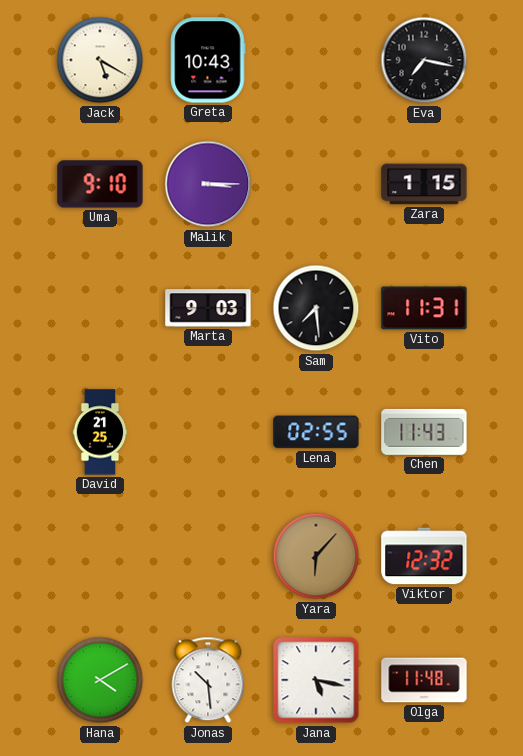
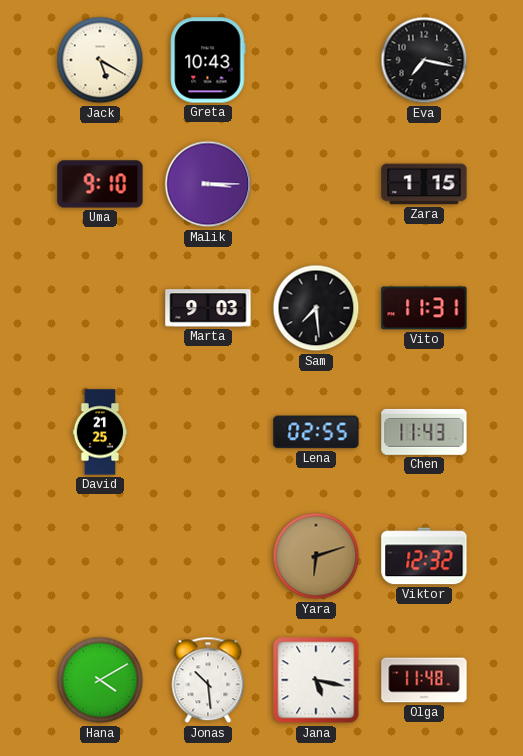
Yara: 6:07 -> 6:12
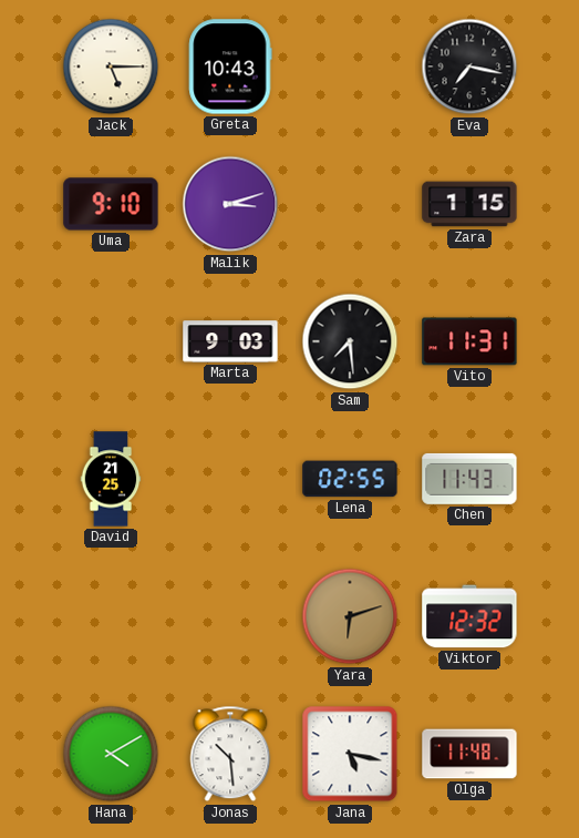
Jack: 5:20 -> 5:15
Malik: 3:15 -> 3:12
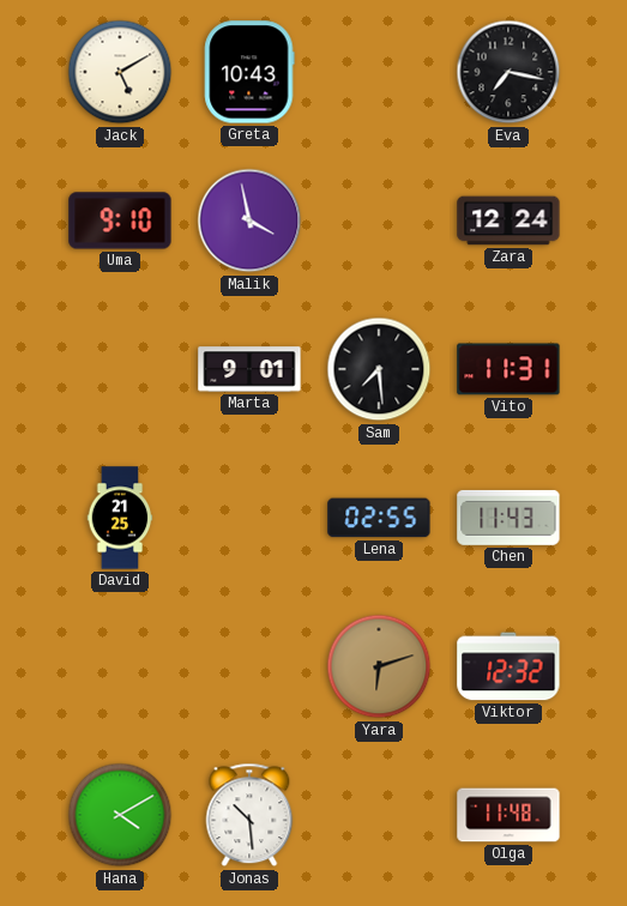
Jack: 5:15 -> 5:10
Malik: 3:12 -> 3:58
Zara: 1:15 -> 12:24
Marta: 9:03 -> 9:01
Jana: 5:17 -> none
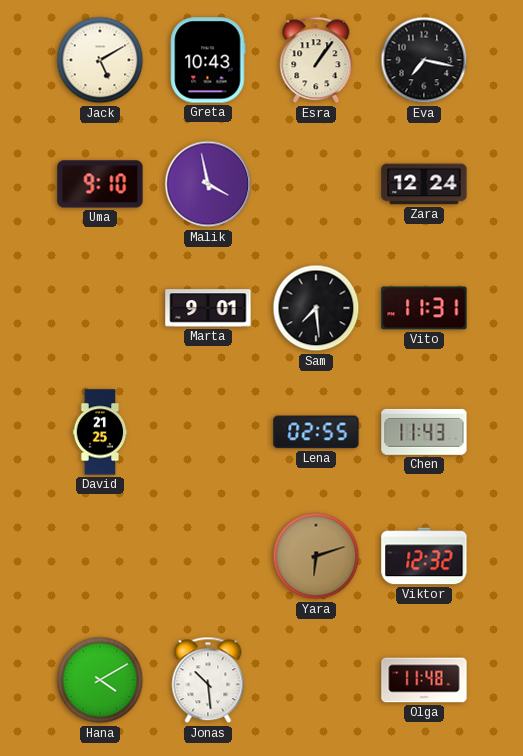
Esra: none -> 1:06
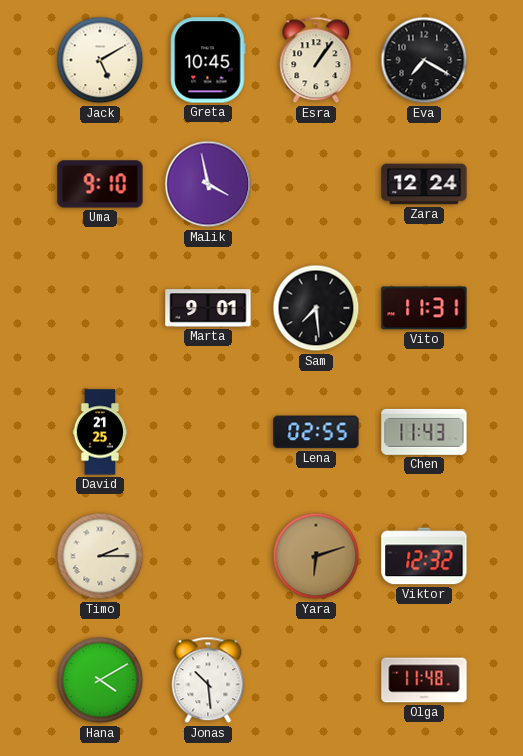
Greta: 10:43 -> 10:45
Eva: 7:17 -> 7:20
Timo: none -> 2:15
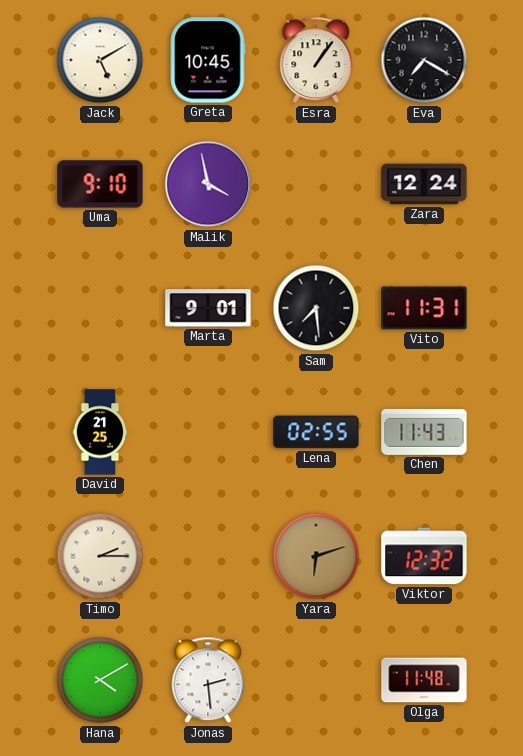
Jonas: 10:29 -> 2:29
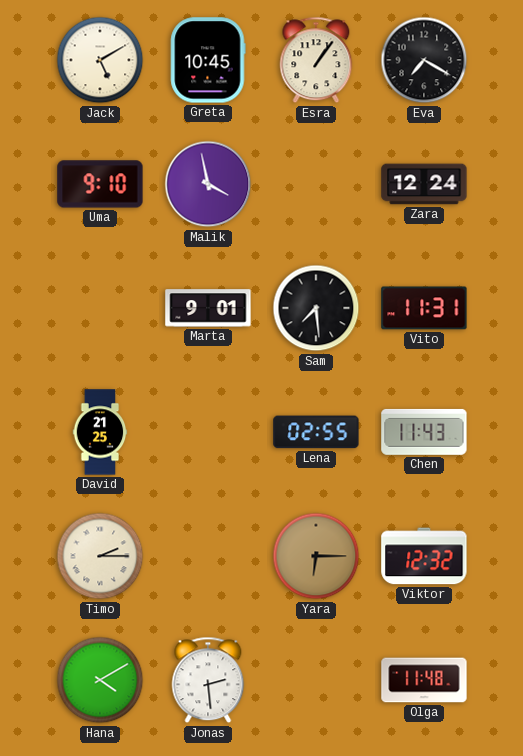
Yara: 6:12 -> 6:15
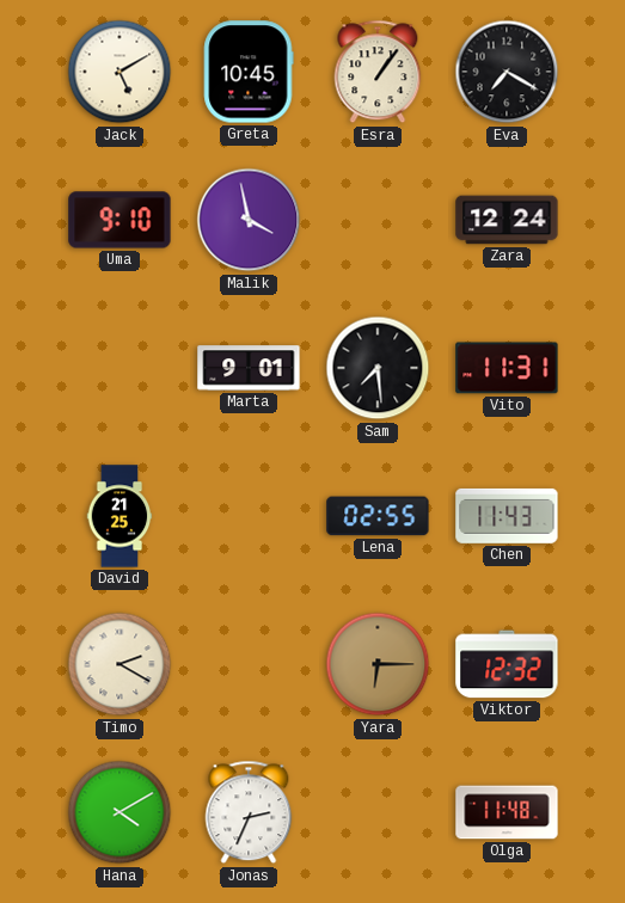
Timo: 2:15 -> 2:20
Jonas: 2:29 -> 2:34
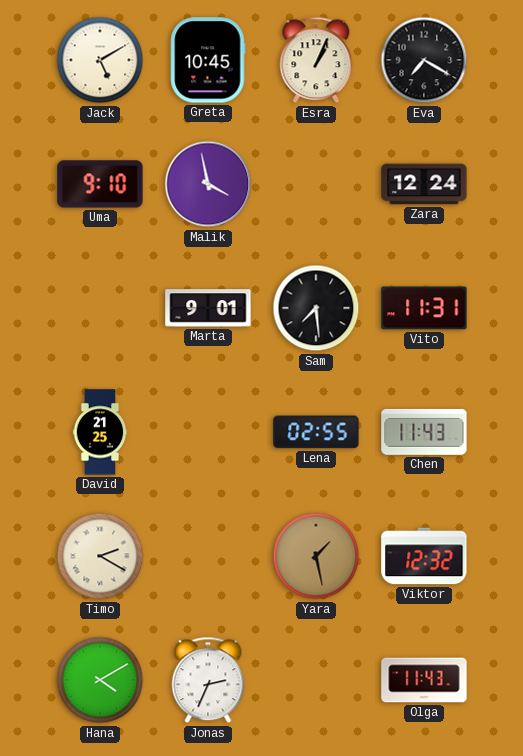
Esra: 1:06 -> 1:04
Yara: 6:15 -> 1:28
Olga: 11:48 -> 11:43
